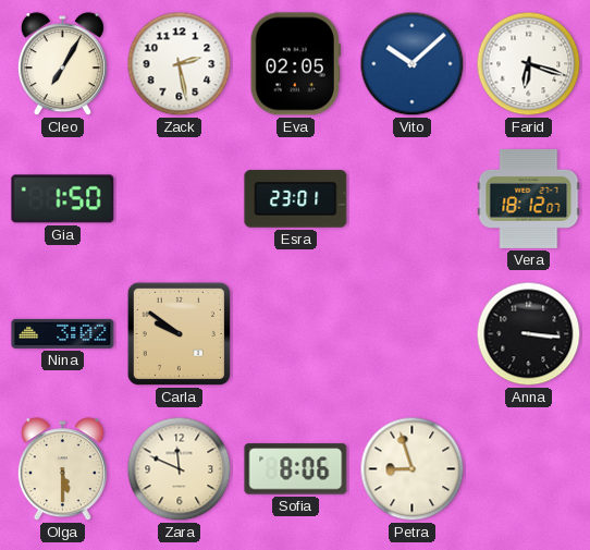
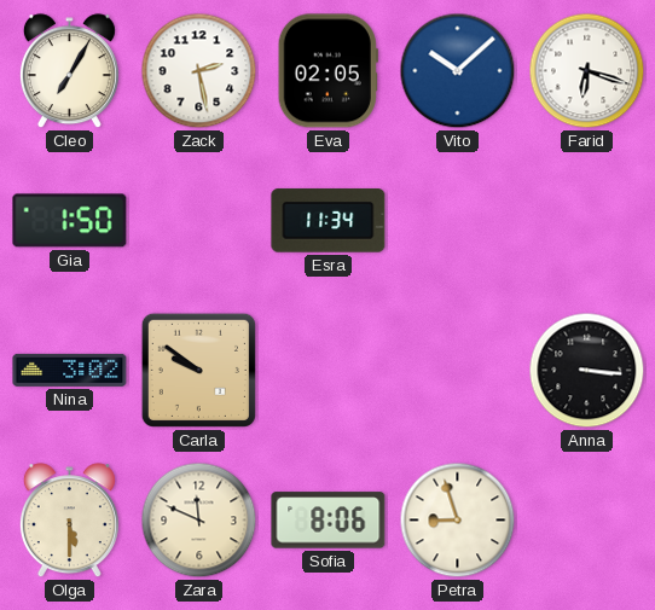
Esra: 23:01 -> 11:34
Vera: 18:12 -> none
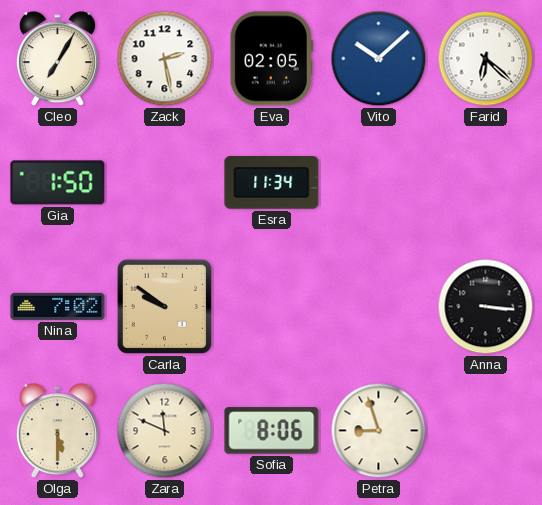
Farid: 6:18 -> 6:22
Nina: 3:02 -> 7:02
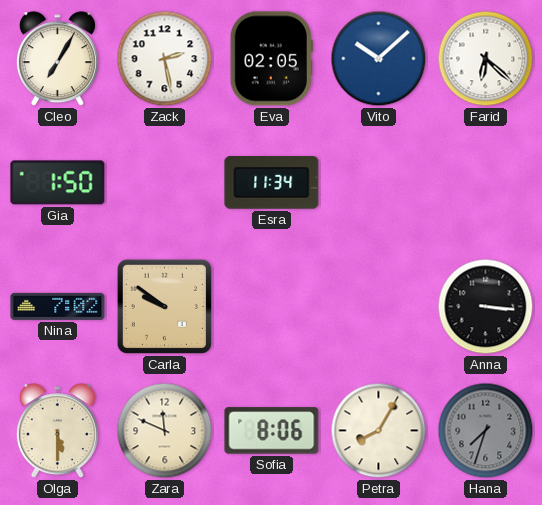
Petra: 8:57 -> 8:05
Hana: none -> 7:33
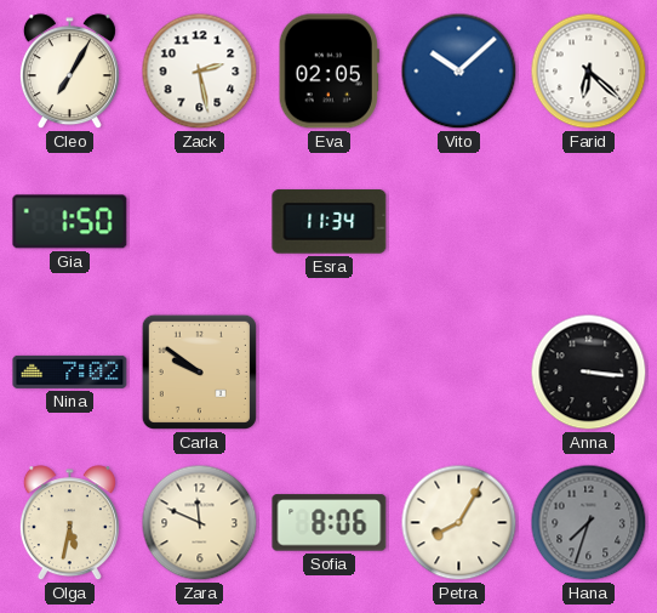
Olga: 5:30 -> 5:32
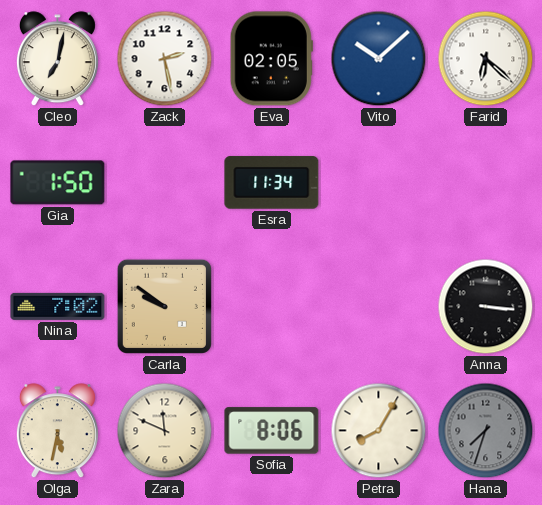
Cleo: 7:05 -> 7:02
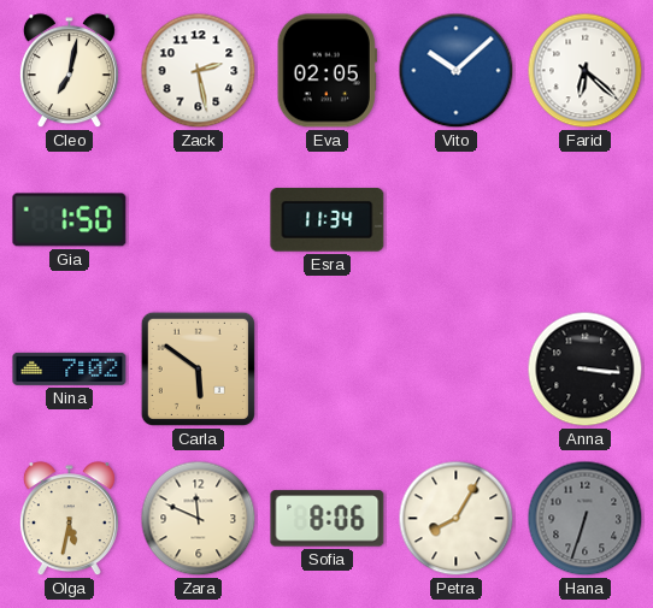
Carla: 9:51 -> 5:51
Hana: 7:33 -> 6:33
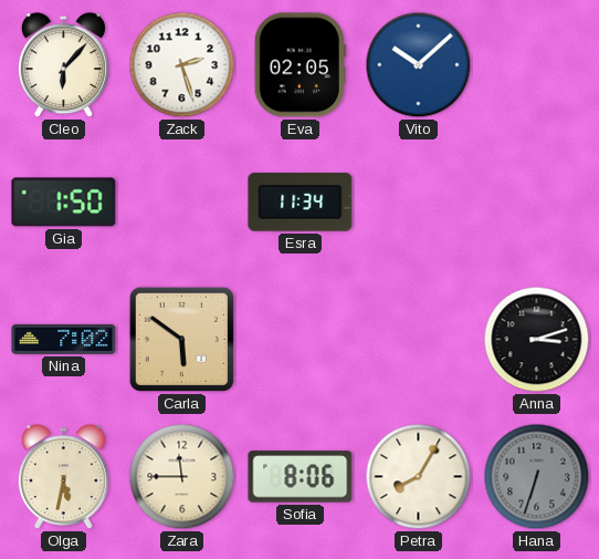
Cleo: 7:02 -> 6:07
Zack: 2:28 -> 2:27
Farid: 6:22 -> none
Anna: 3:16 -> 3:12
Zara: 11:49 -> 11:45
